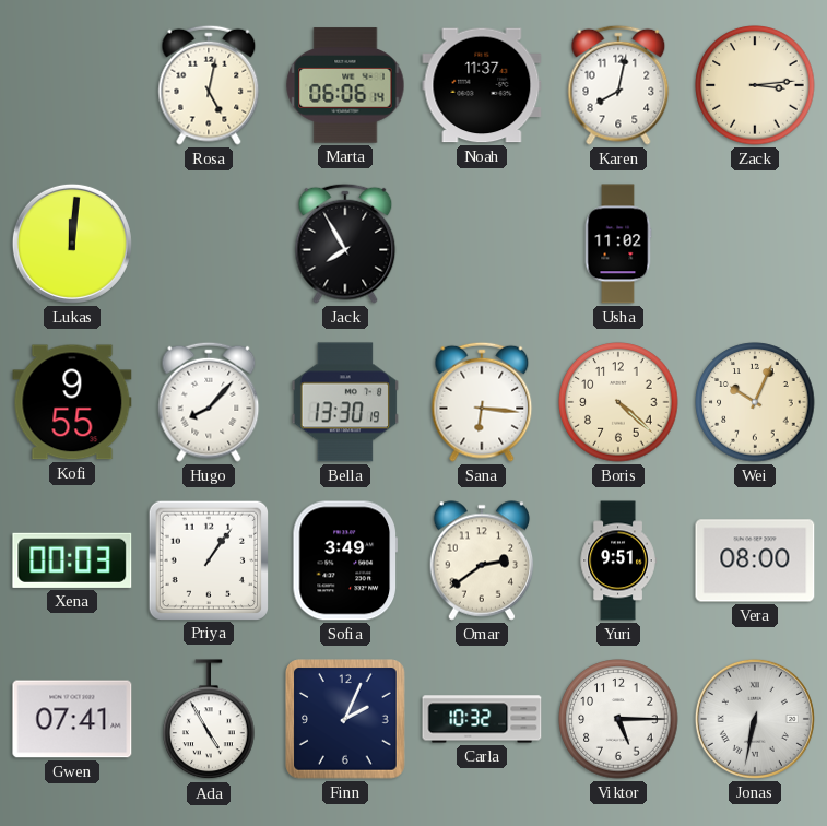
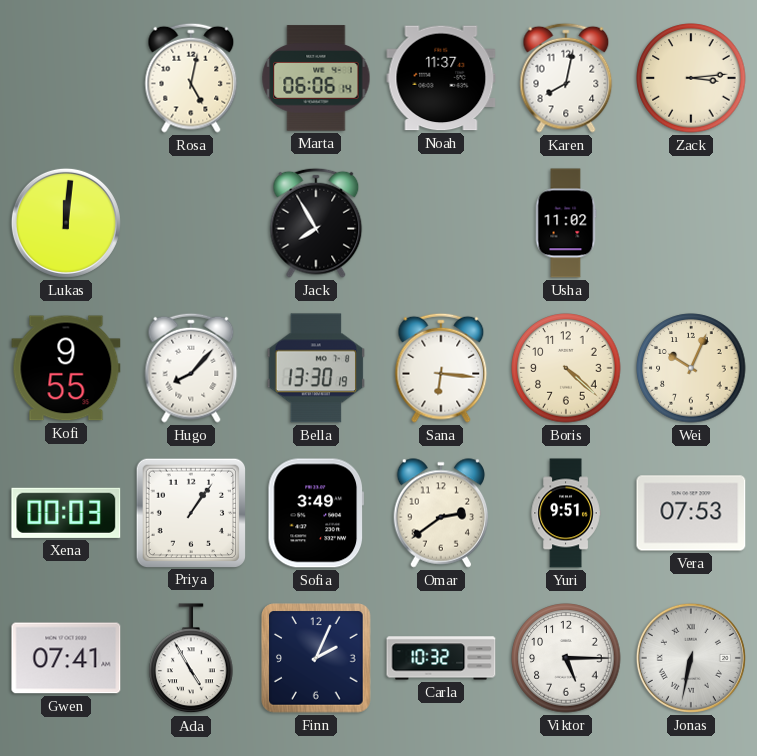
Vera: 08:00 -> 07:53
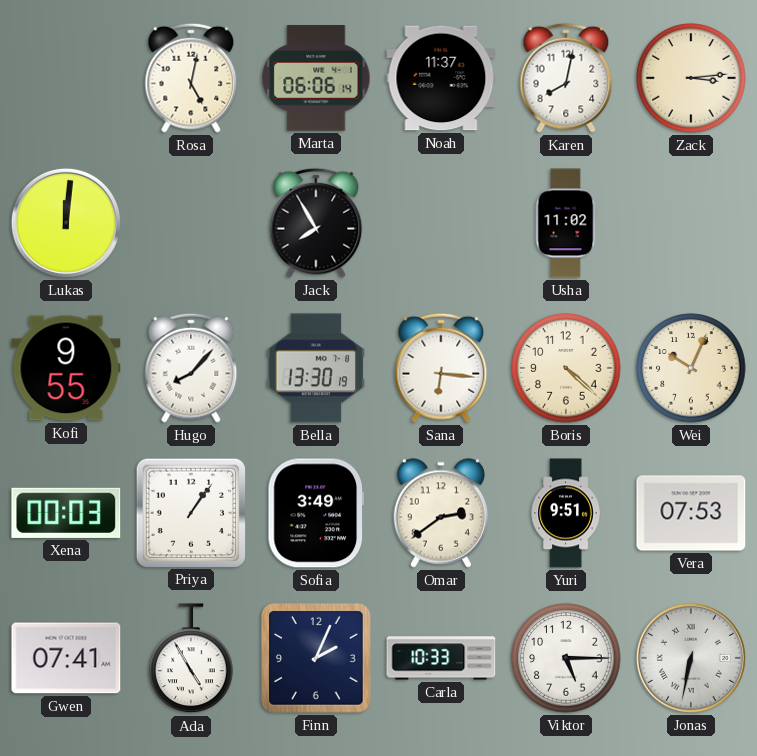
Carla: 10:32 -> 10:33
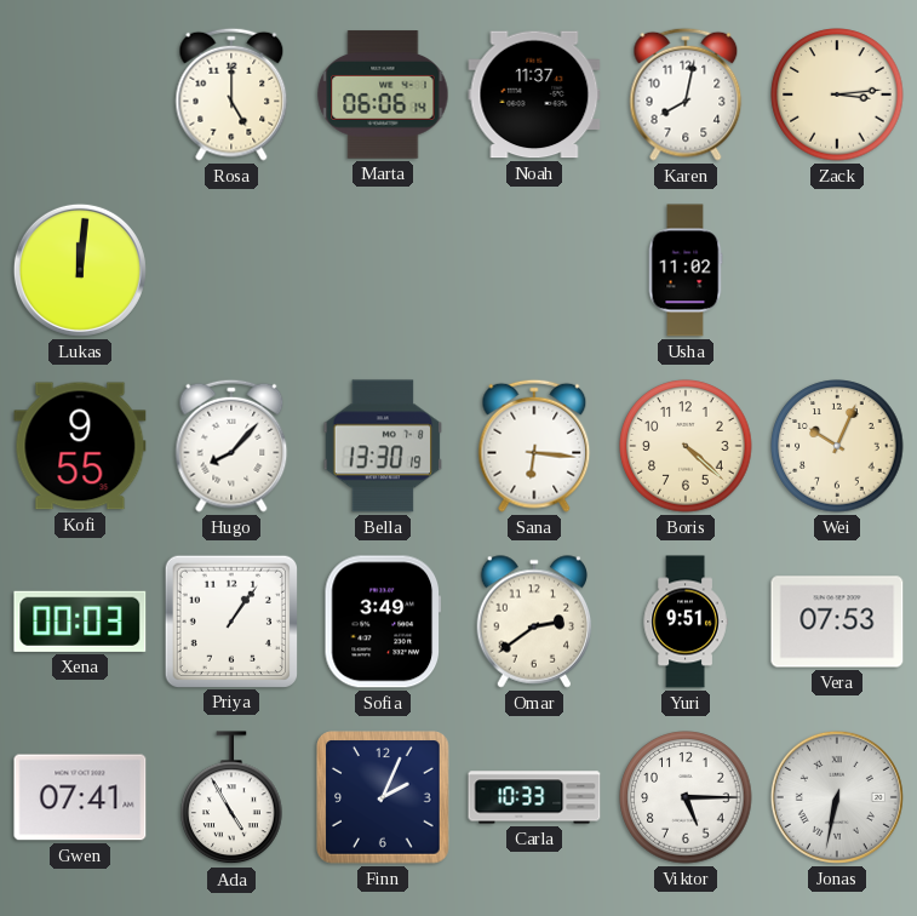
Rosa: 5:02 -> 5:00
Jack: 7:55 -> none
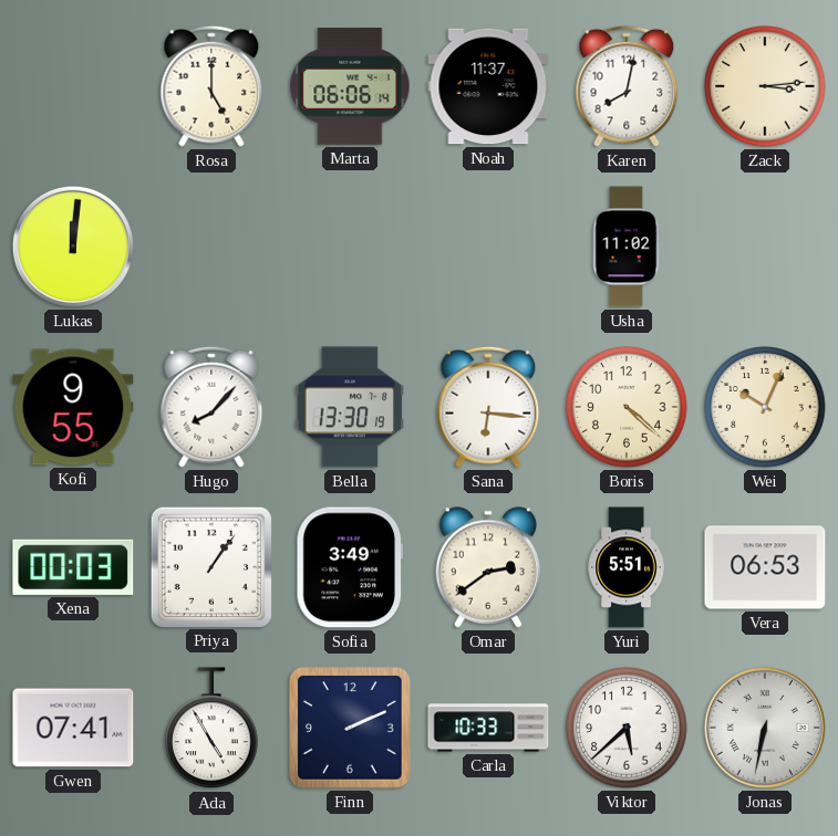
Yuri: 9:51 -> 5:51
Vera: 07:53 -> 06:53
Finn: 2:04 -> 2:11
Viktor: 5:15 -> 5:38
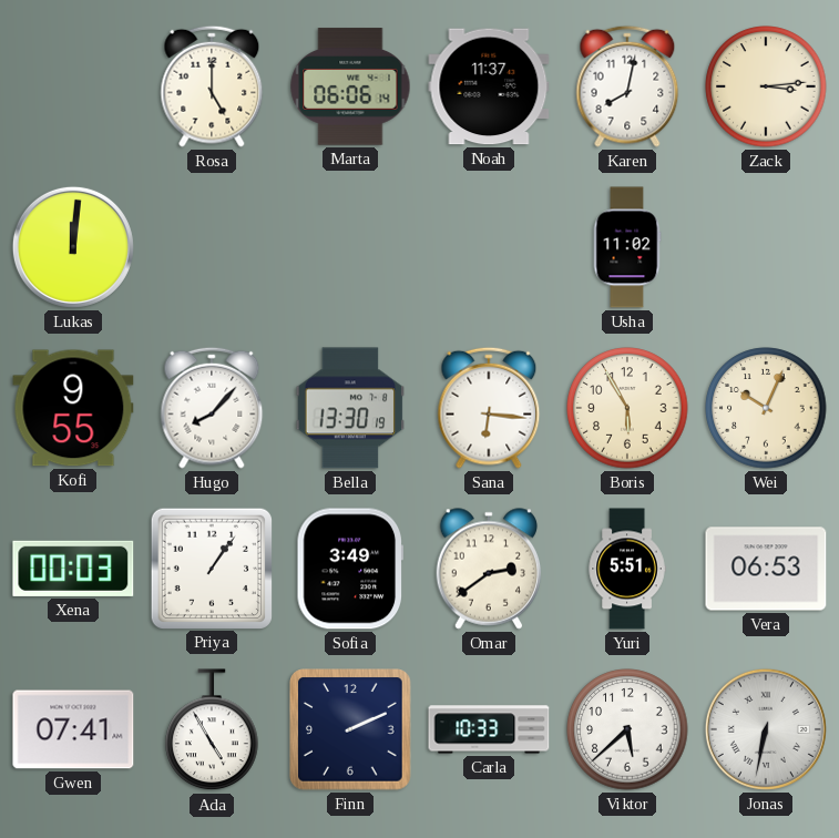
Boris: 4:22 -> 5:55
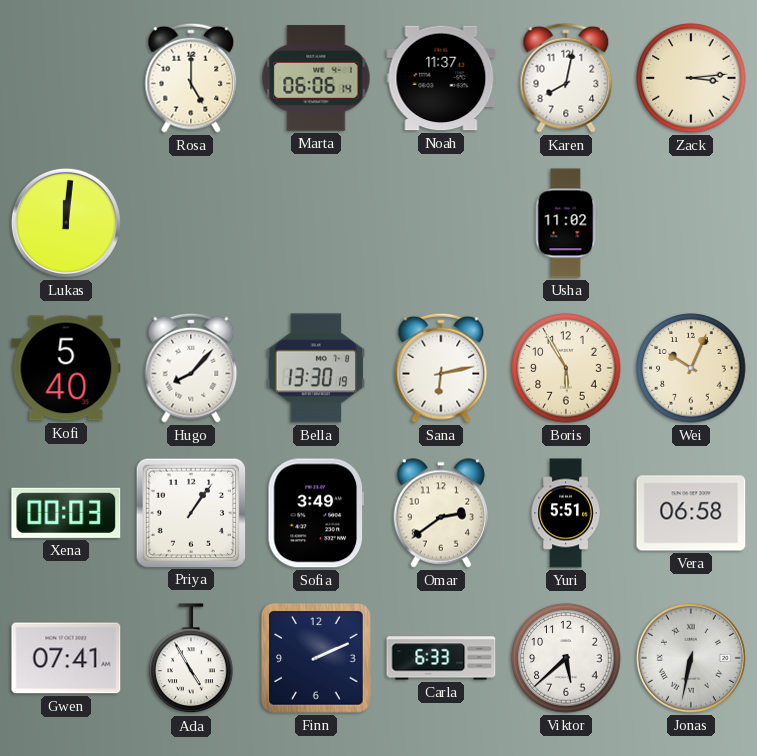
Kofi: 9:55 -> 5:40
Sana: 6:16 -> 6:13
Vera: 06:53 -> 06:58
Carla: 10:33 -> 6:33
